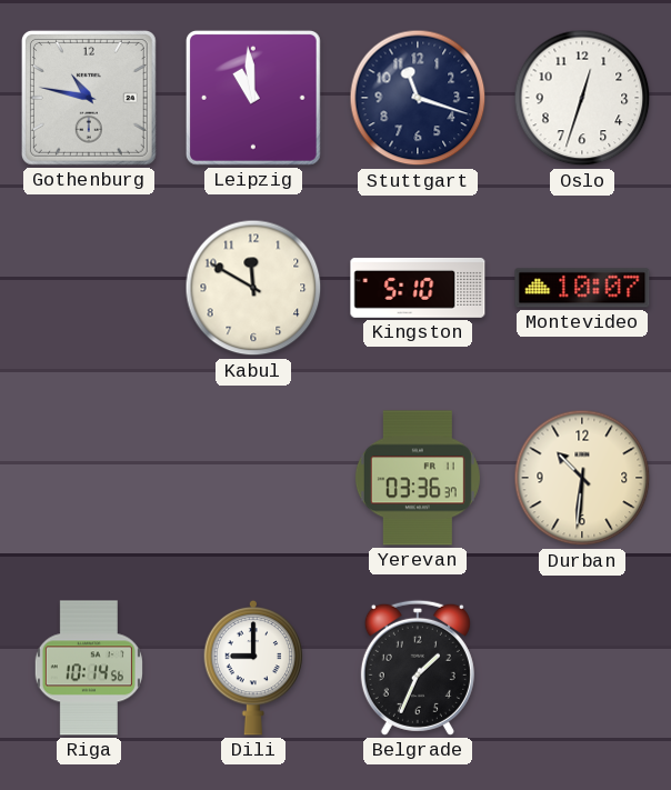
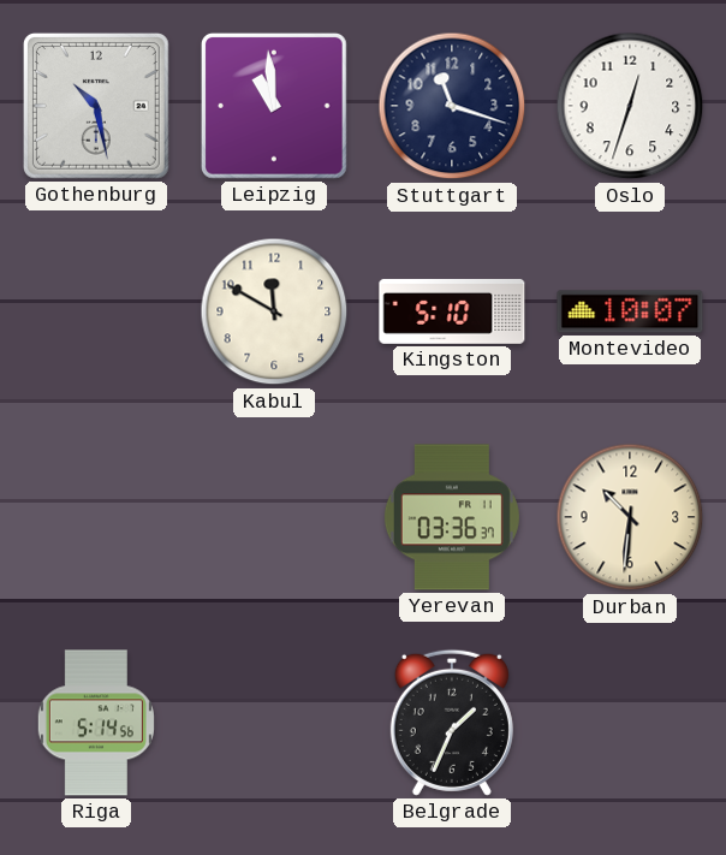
Gothenburg: 10:47 -> 10:28
Riga: 10:14 -> 5:14
Dili: 9:00 -> none
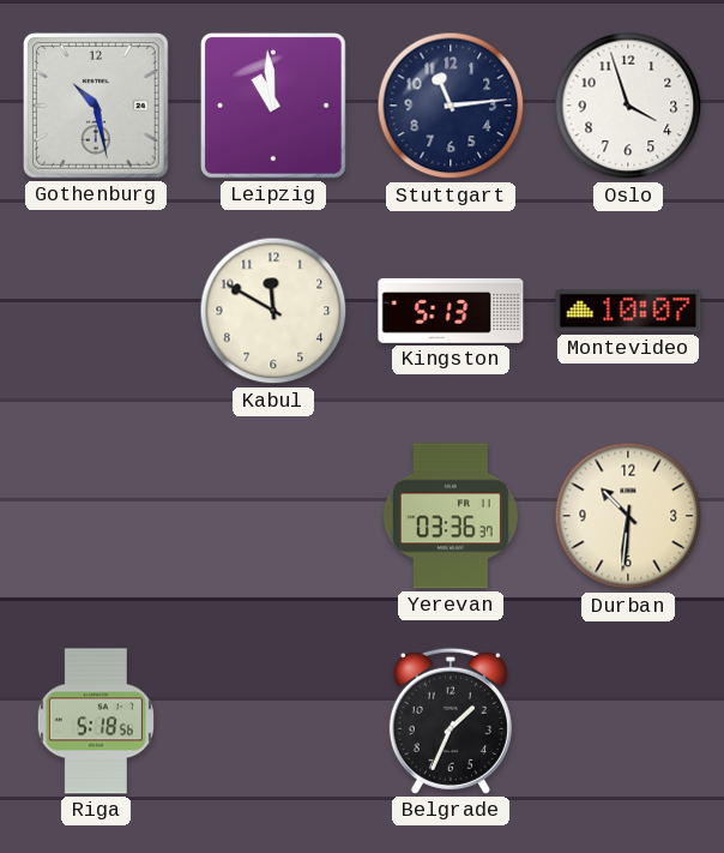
Stuttgart: 11:18 -> 11:14
Oslo: 12:33 -> 3:57
Kingston: 5:10 -> 5:13
Riga: 5:14 -> 5:18
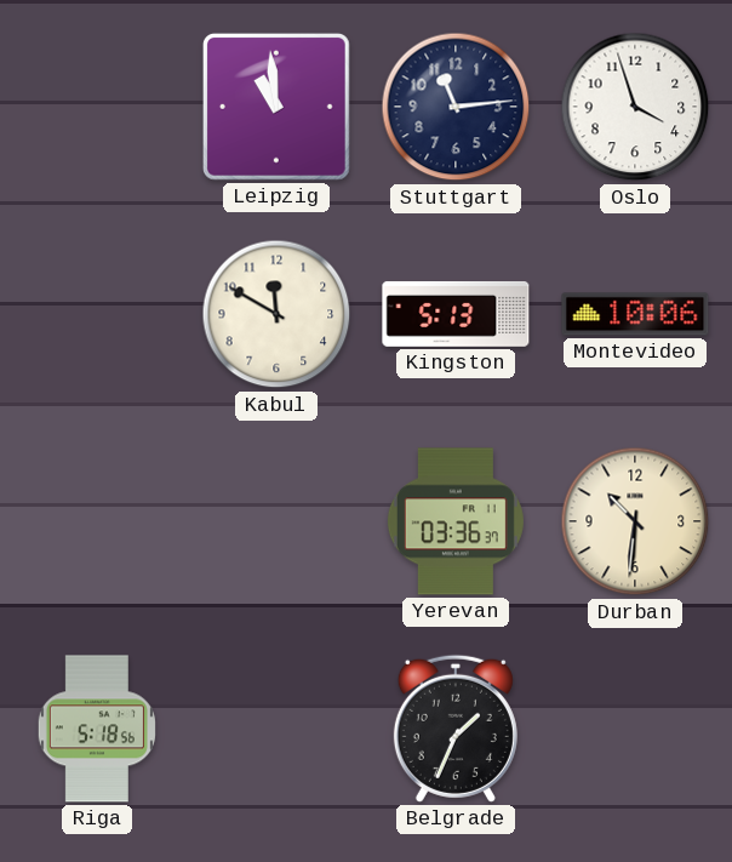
Gothenburg: 10:28 -> none
Montevideo: 10:07 -> 10:06
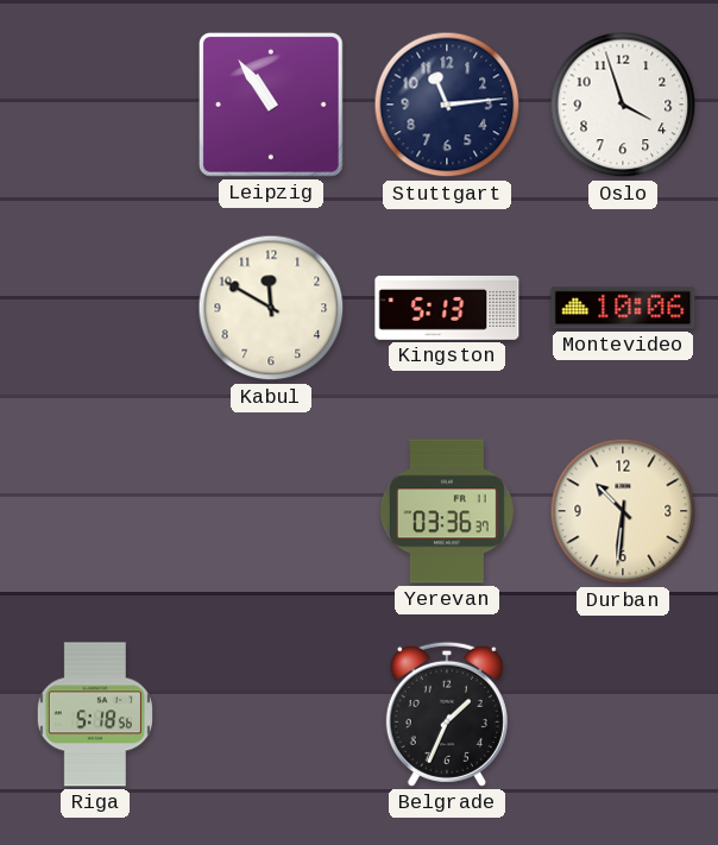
Leipzig: 10:59 -> 10:54
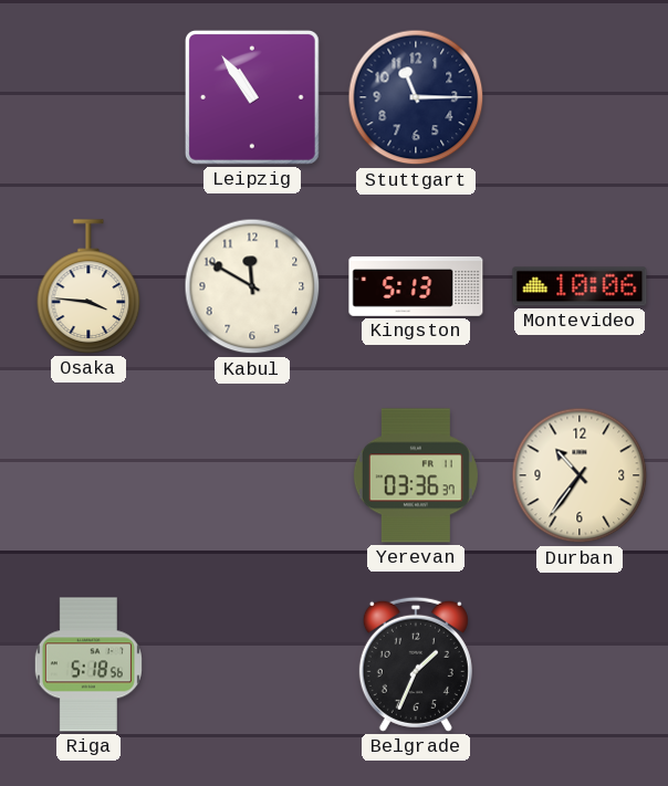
Stuttgart: 11:14 -> 11:15
Oslo: 3:57 -> none
Osaka: none -> 3:46
Durban: 10:31 -> 10:36
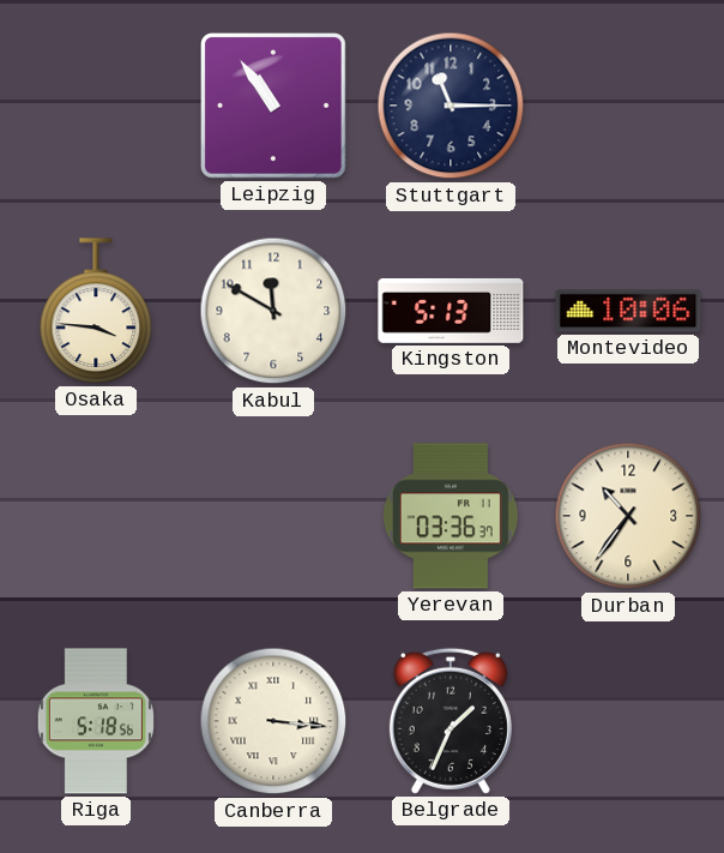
Canberra: none -> 3:16
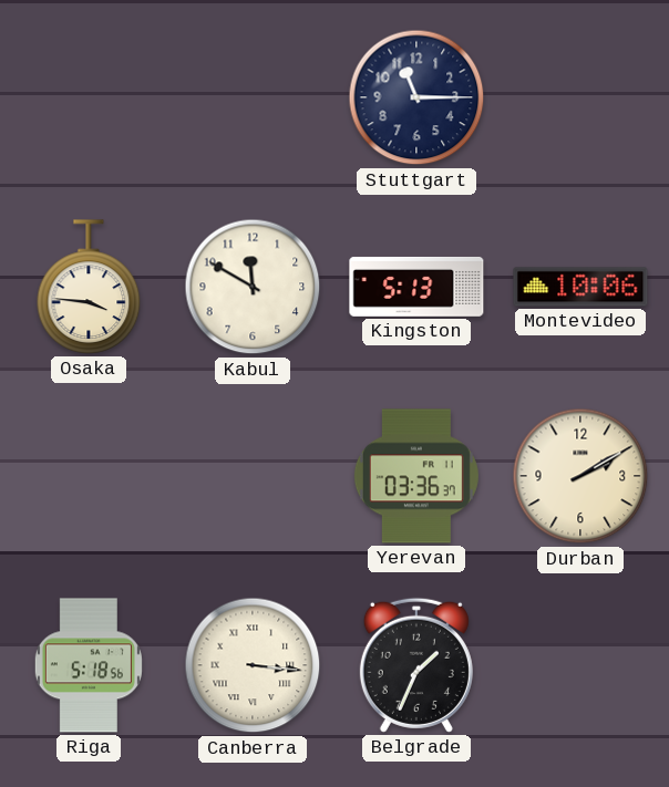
Leipzig: 10:54 -> none
Durban: 10:36 -> 2:10
